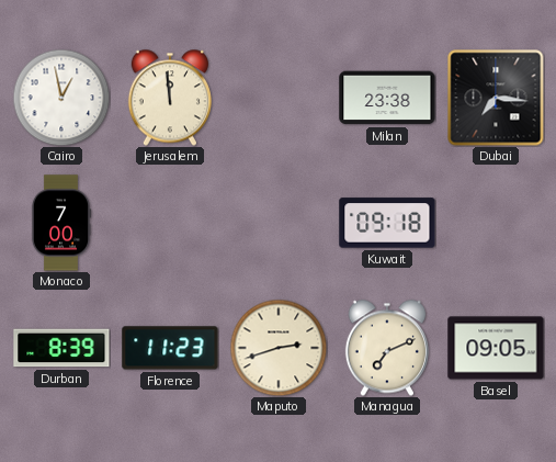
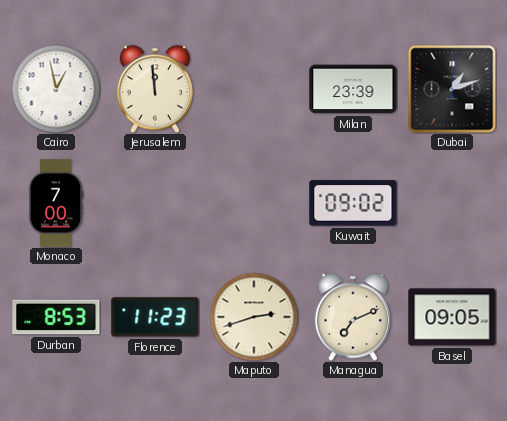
Milan: 23:38 -> 23:39
Dubai: 7:16 -> 1:12
Kuwait: 09:18 -> 09:02
Durban: 8:39 -> 8:53
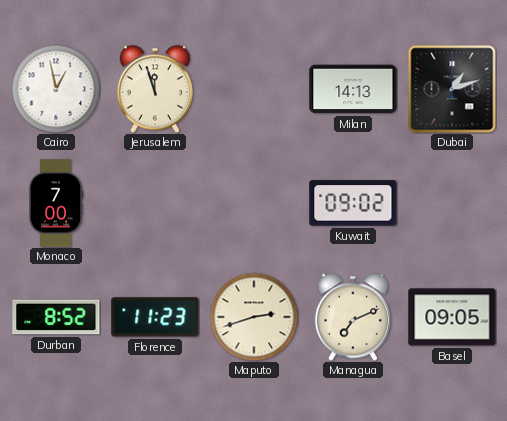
Jerusalem: 11:59 -> 11:57
Milan: 23:39 -> 14:13
Durban: 8:53 -> 8:52
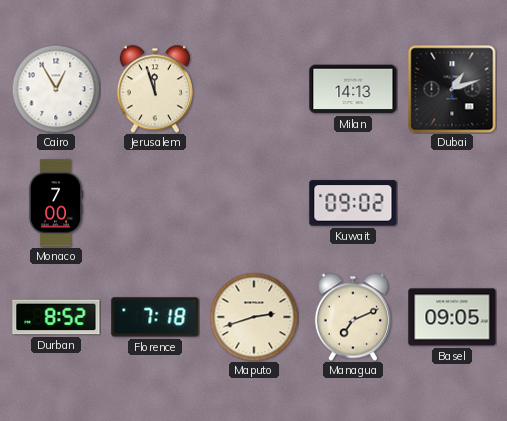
Cairo: 12:58 -> 12:55
Florence: 11:23 -> 7:18
